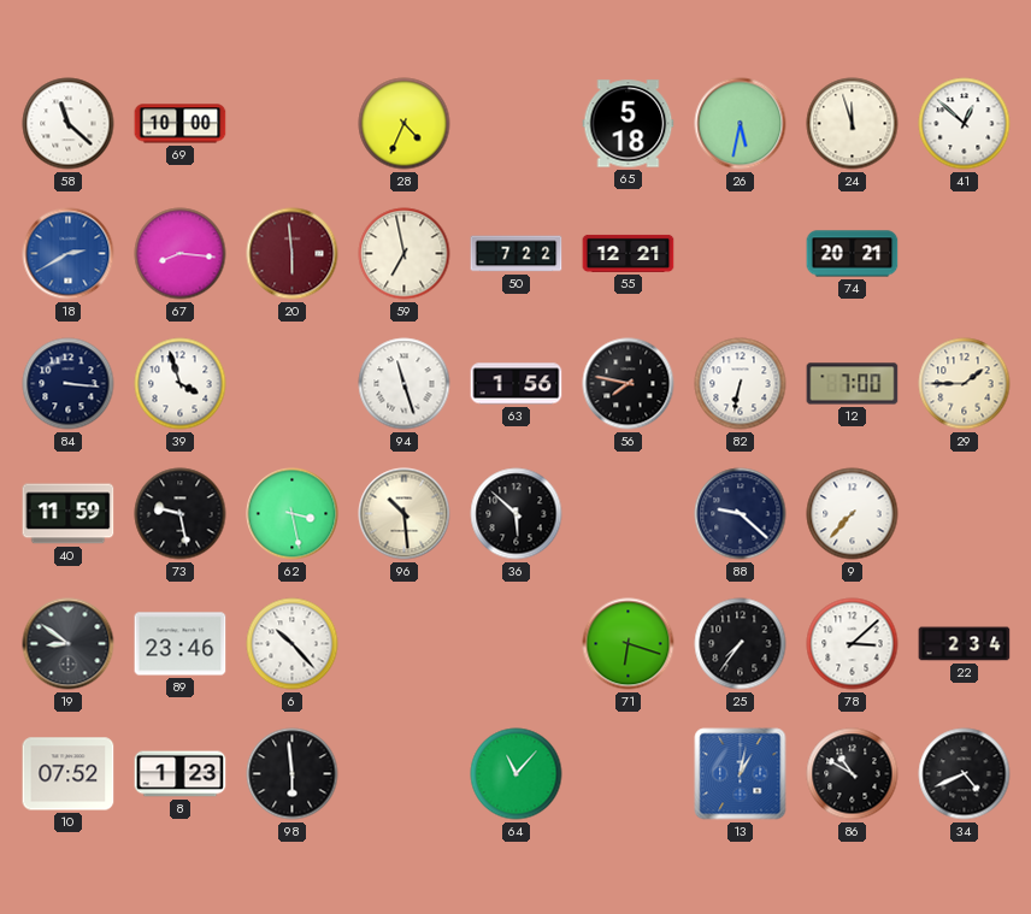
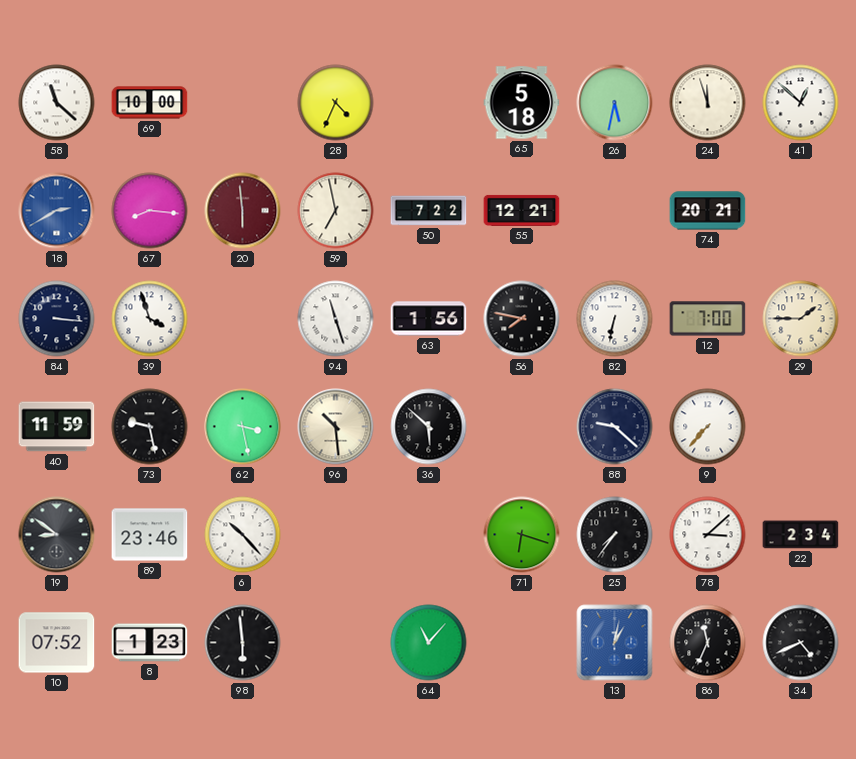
86: 10:50 -> 11:34
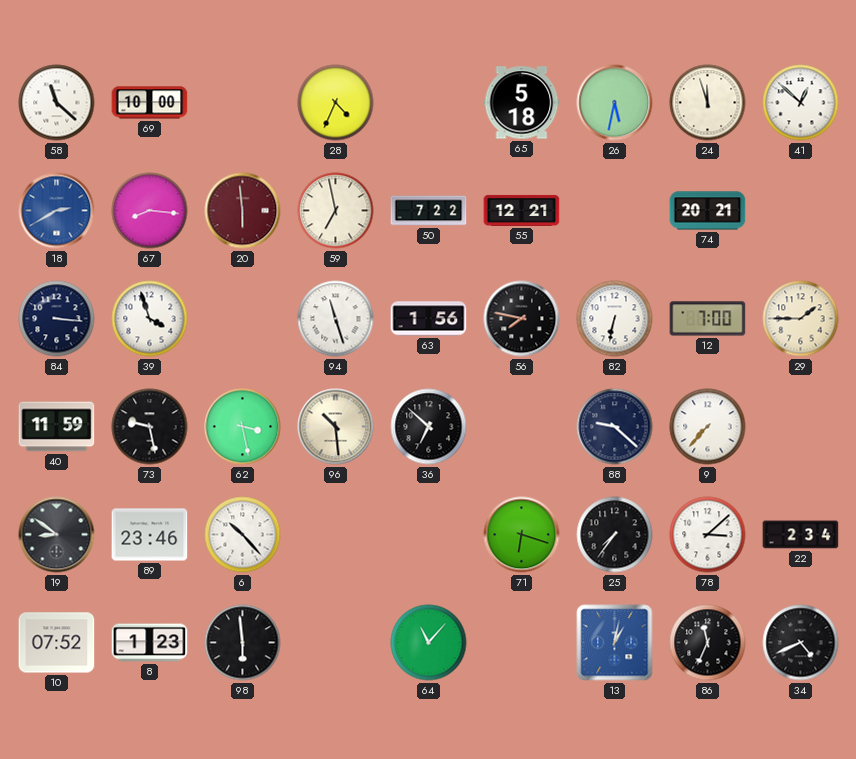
36: 5:52 -> 6:52
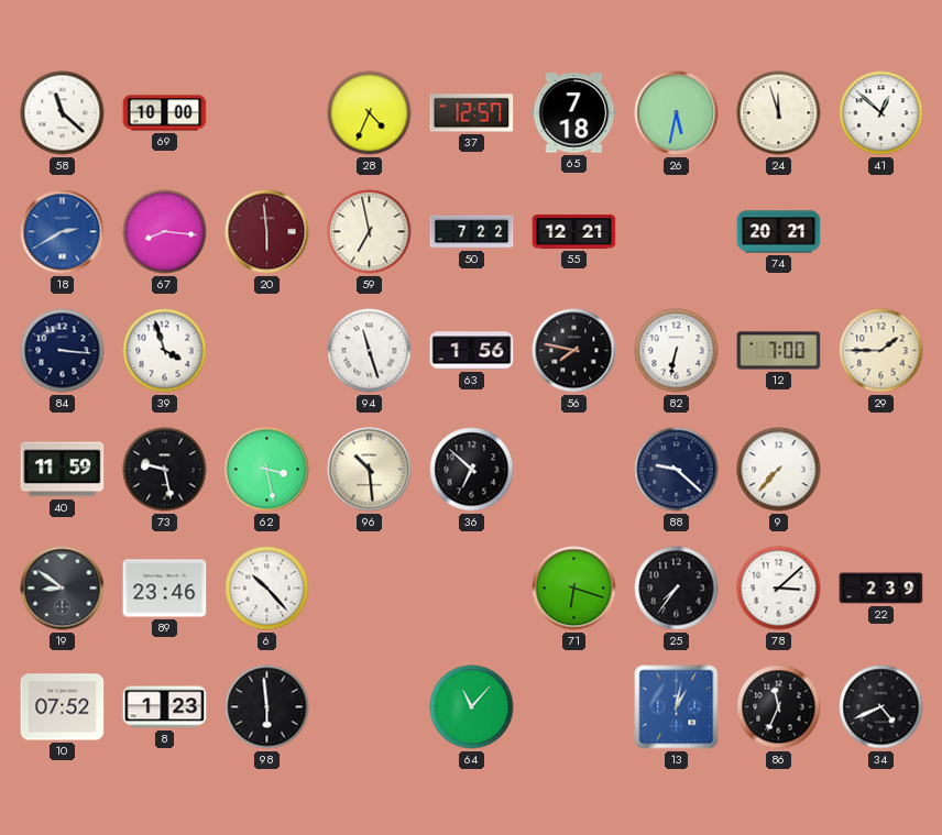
37: none -> 12:57
65: 5:18 -> 7:18
22: 2:34 -> 2:39
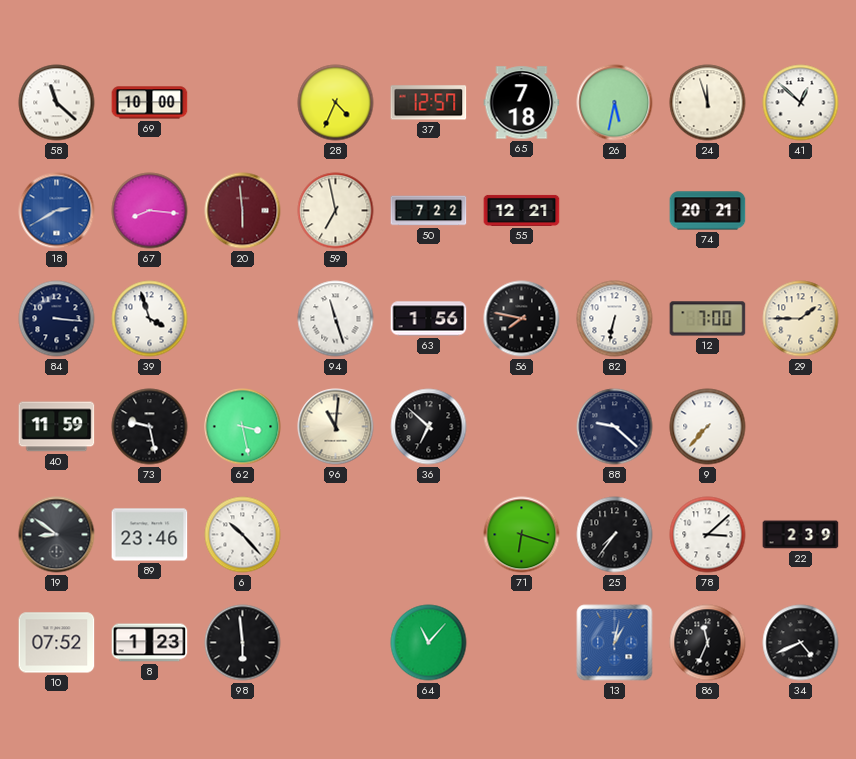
96: 10:29 -> 11:01
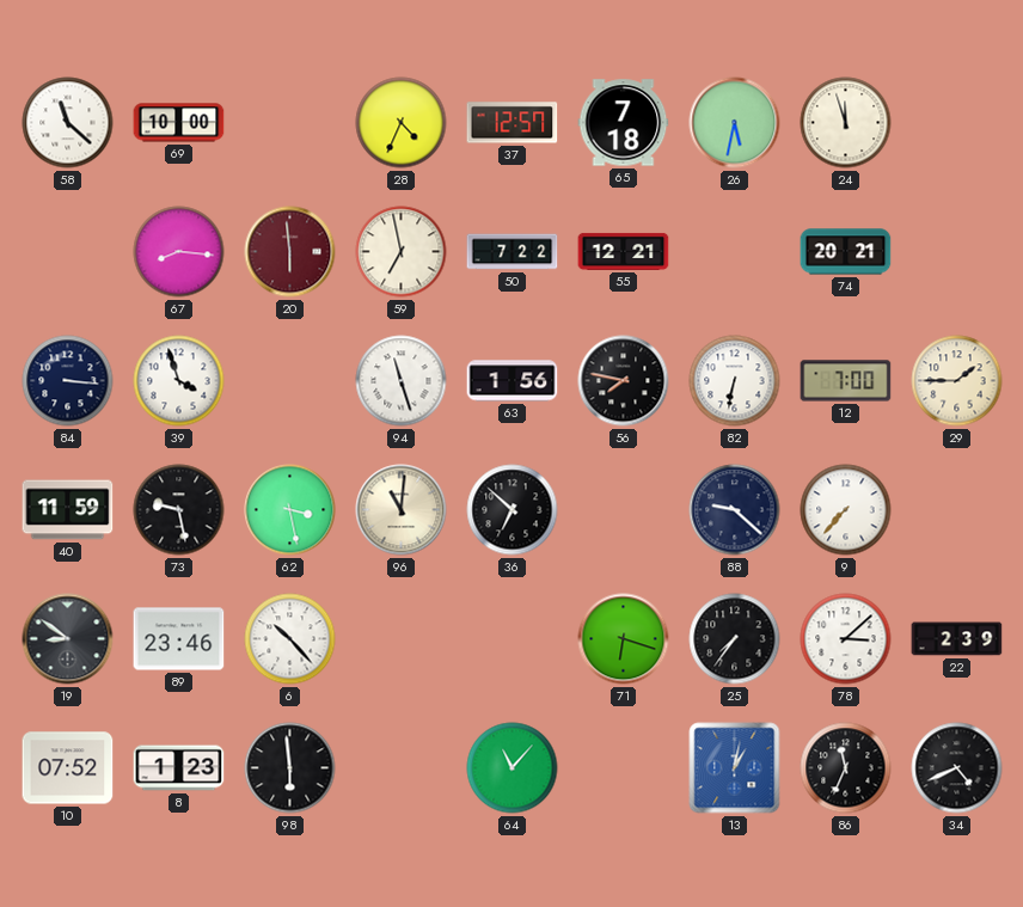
41: 12:52 -> none
18: 2:40 -> none
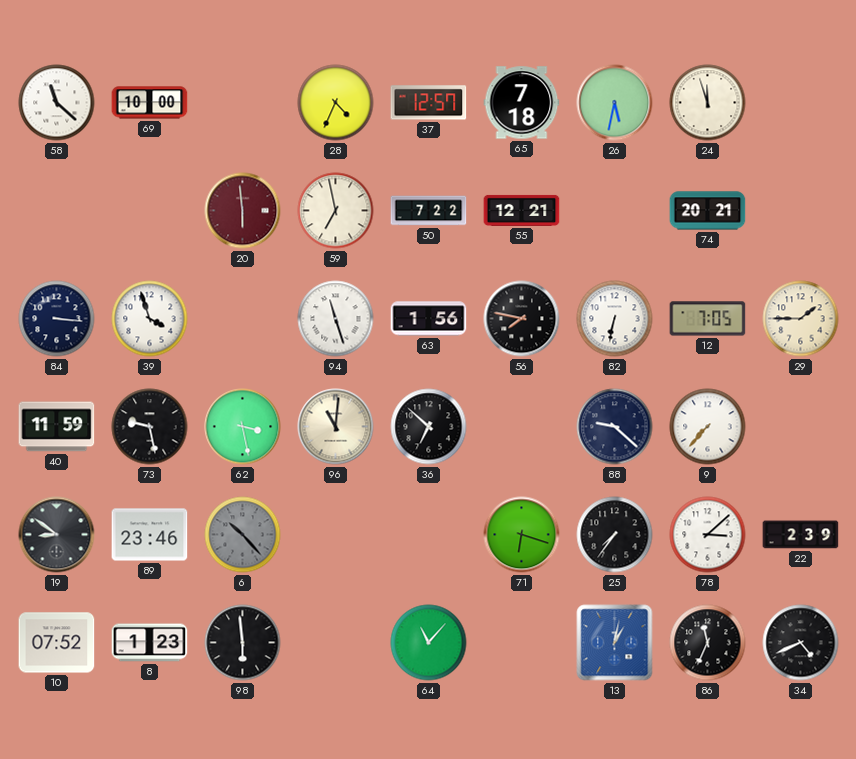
67: 8:16 -> none
12: 7:00 -> 7:05
6 dial: white -> grey
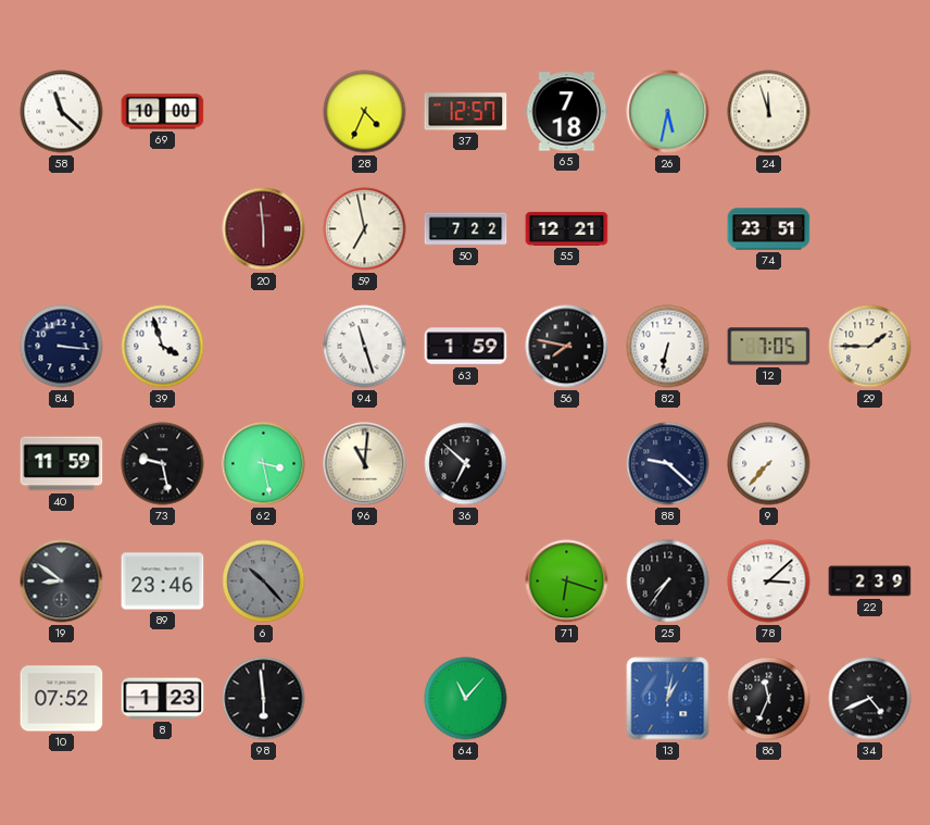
74: 20:21 -> 23:51
63: 1:56 -> 1:59
